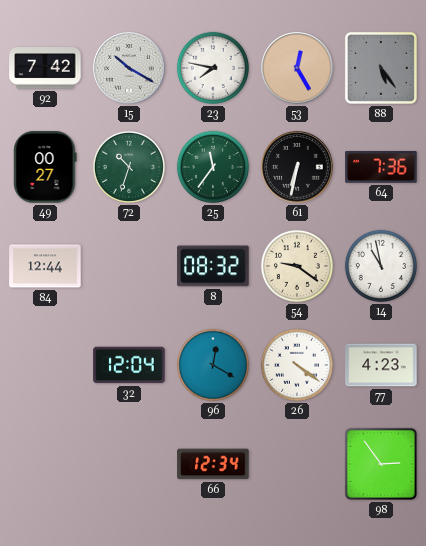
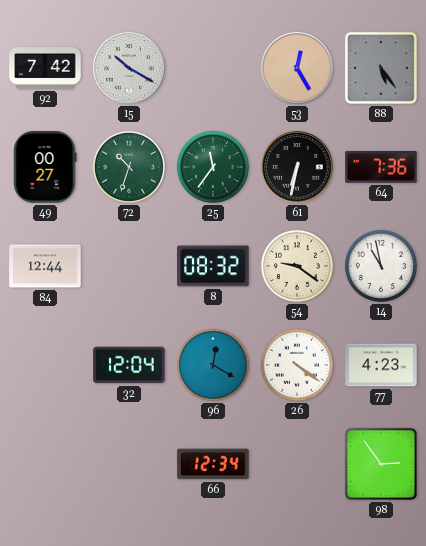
23: 7:47 -> none
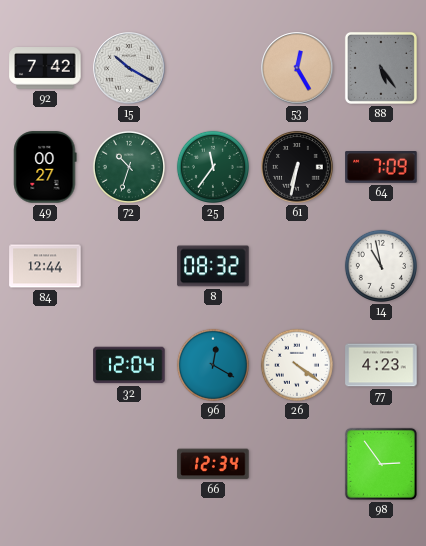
64: 7:36 -> 7:09
54: 9:21 -> none
